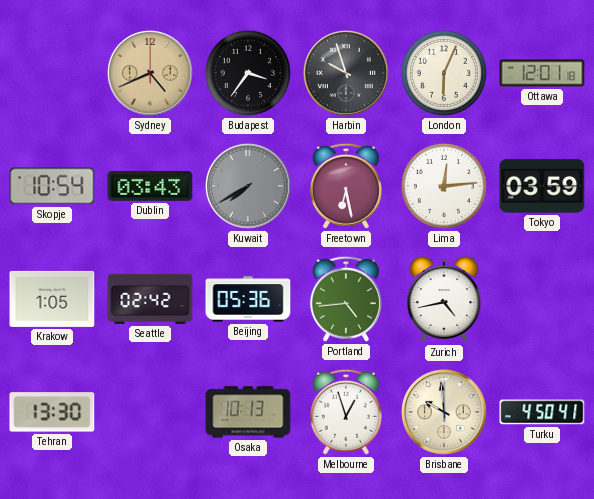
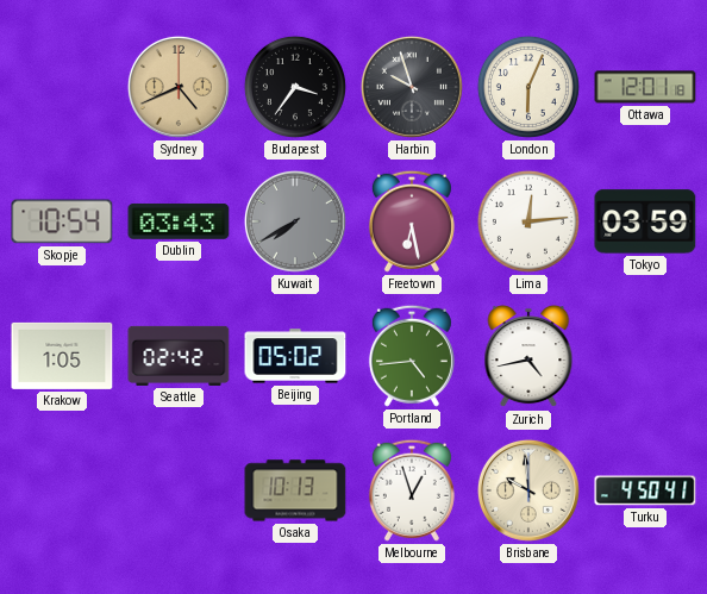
Beijing: 05:36 -> 05:02
Tehran: 13:30 -> none
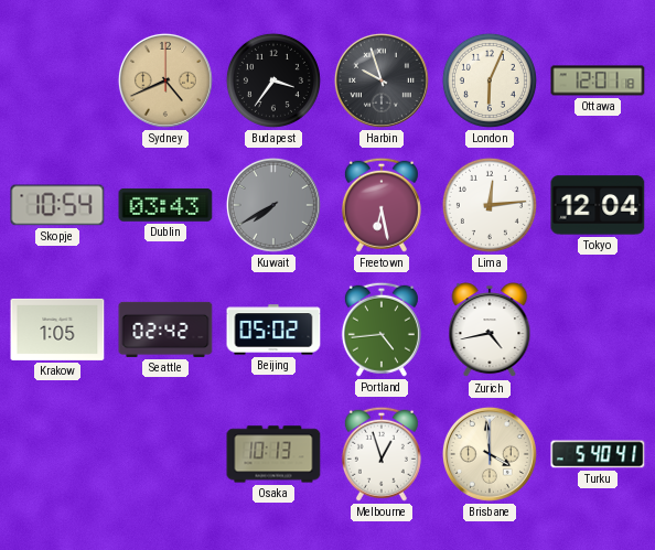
Tokyo: 03:59 -> 12:04
Brisbane: 9:59 -> 3:59
Turku: 4:50 -> 5:40
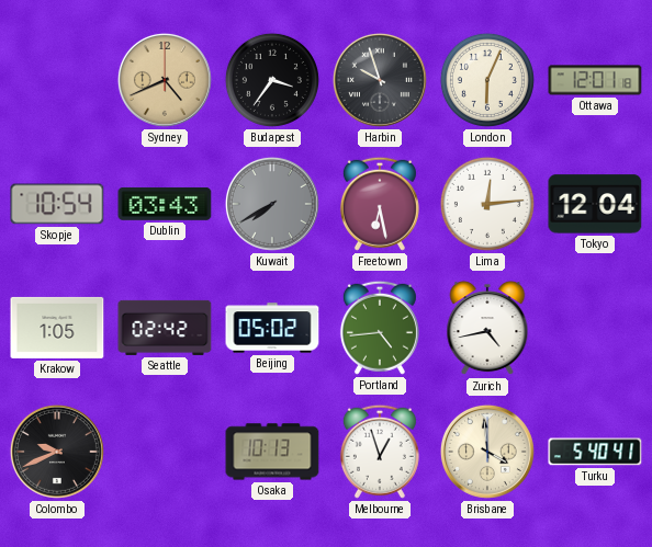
Colombo: none -> 9:41
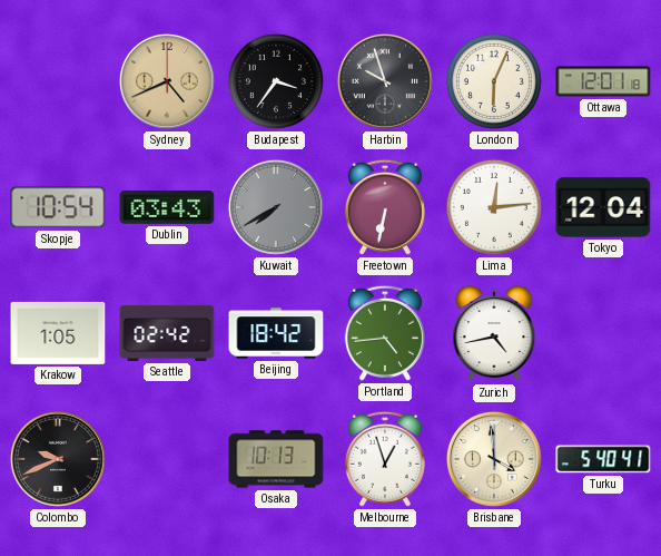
Freetown: 6:28 -> 6:32
Beijing: 05:02 -> 18:42
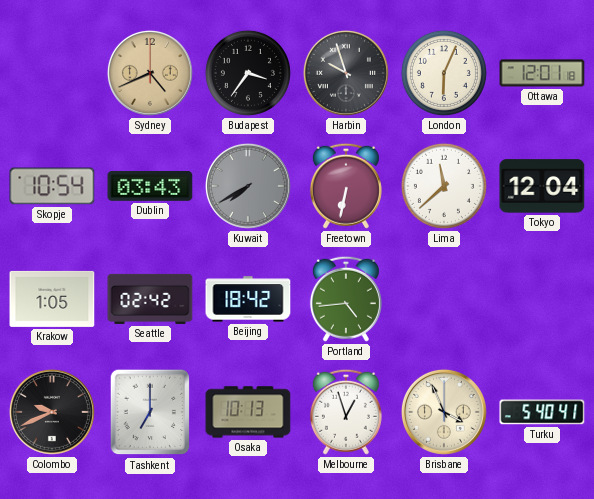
Lima: 12:14 -> 11:38
Zurich: 4:43 -> none
Tashkent: none -> 7:00
Brisbane: 3:59 -> 3:56
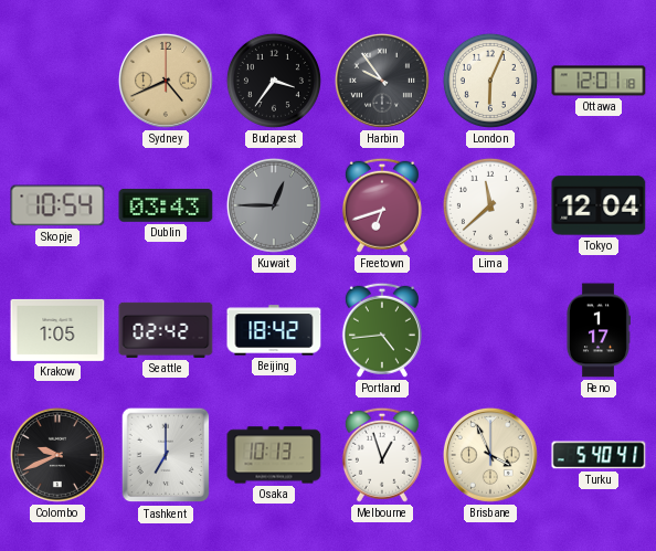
Harbin: 9:57 -> 9:54
Kuwait: 7:40 -> 12:45
Freetown: 6:32 -> 6:42
Reno: none -> 1:17
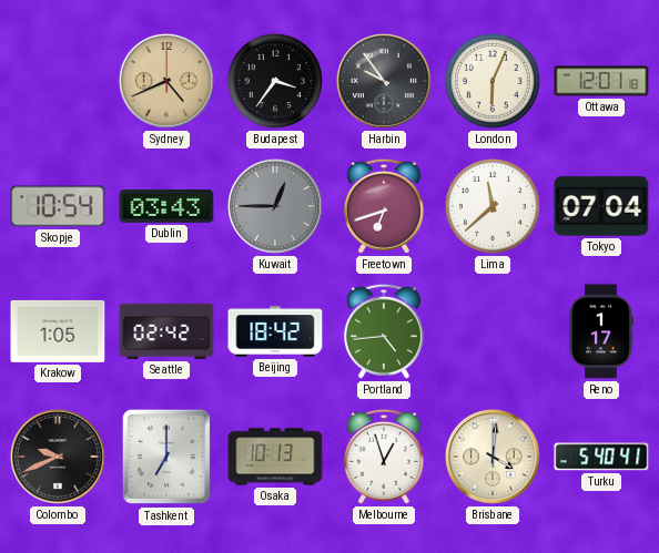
Tokyo: 12:04 -> 07:04
Brisbane: 3:56 -> 4:01
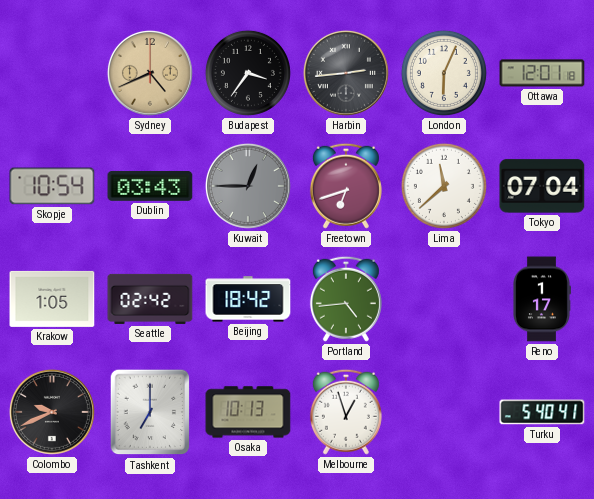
Harbin: 9:54 -> 2:44
Brisbane: 4:01 -> none
